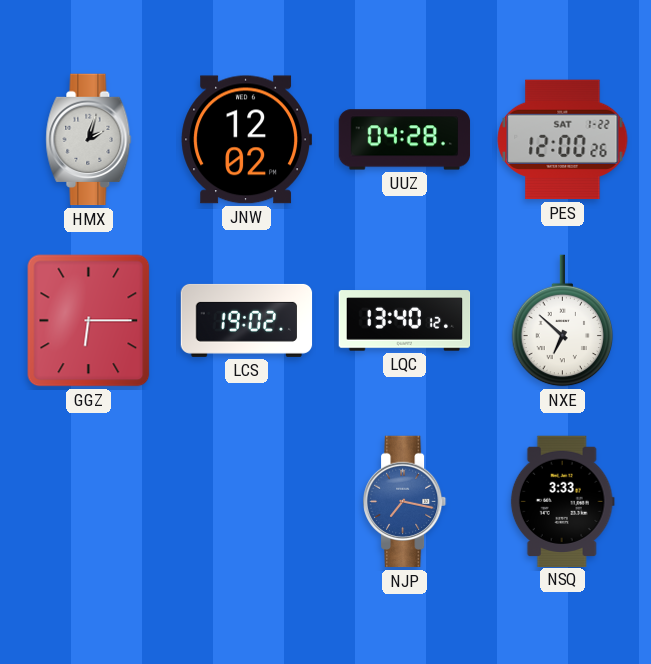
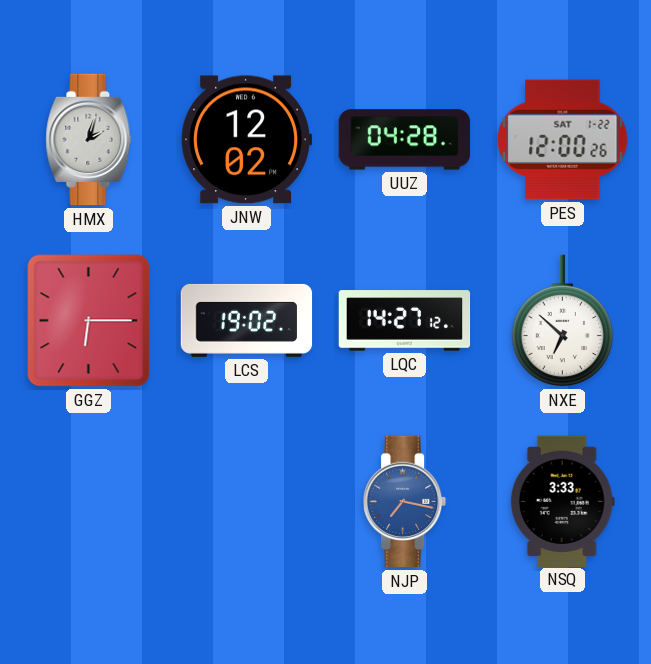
LQC: 13:40 -> 14:27
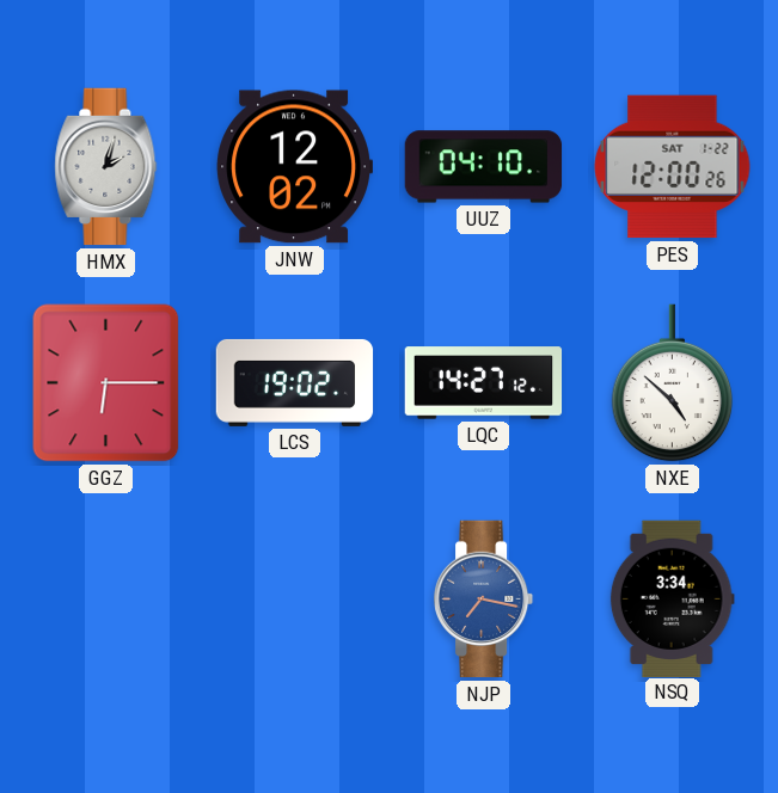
UUZ: 04:28 -> 04:10
NXE: 6:52 -> 4:52
NSQ: 3:33 -> 3:34
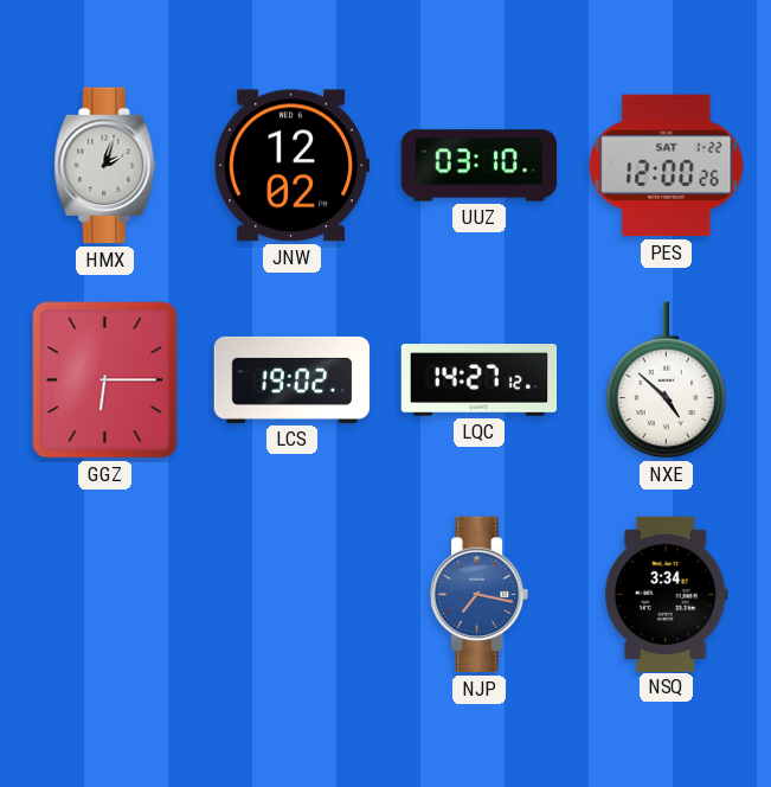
UUZ: 04:10 -> 03:10
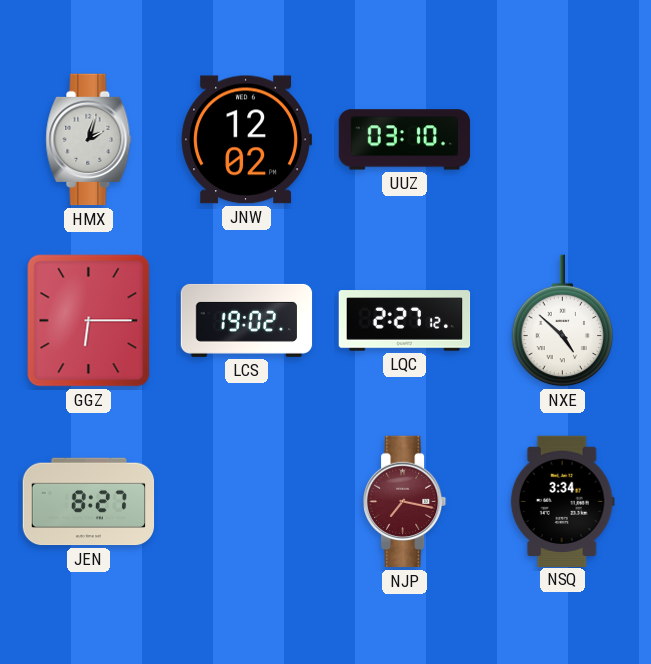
PES: 12:00 -> none
LQC: 14:27 -> 2:27
JEN: none -> 8:27
NJP dial: blue -> burgundy
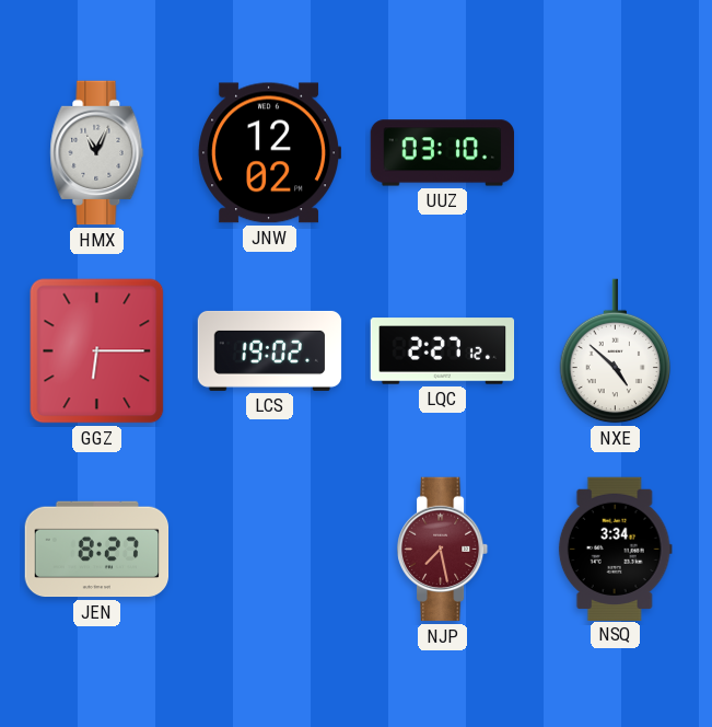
HMX: 2:03 -> 11:04
NJP: 7:17 -> 7:28
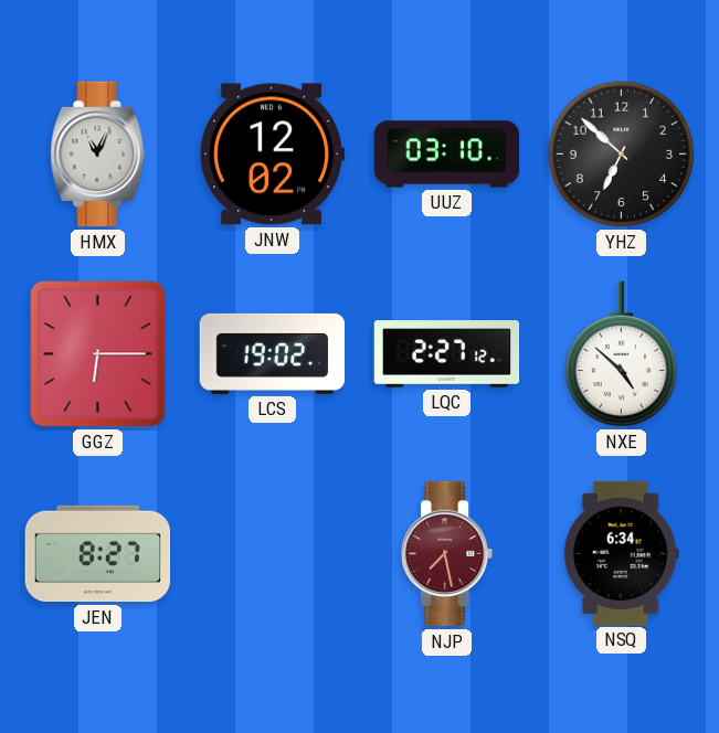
YHZ: none -> 6:52
NSQ: 3:34 -> 6:34
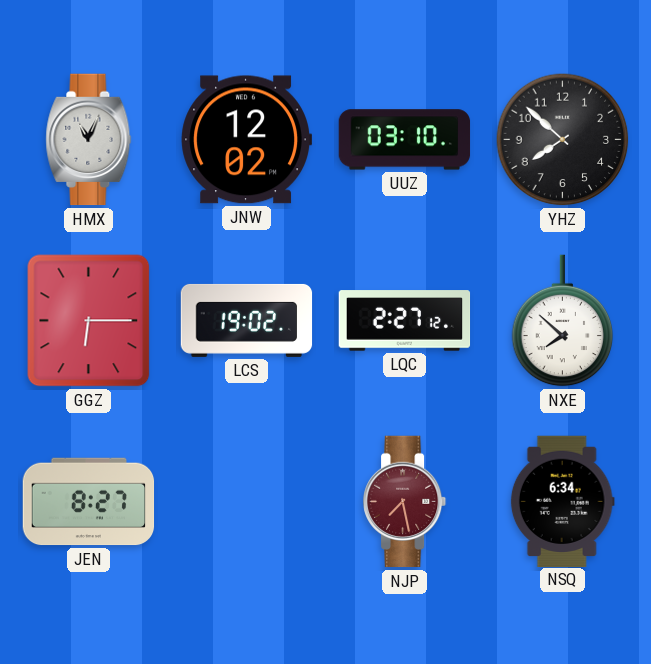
YHZ: 6:52 -> 7:52
NXE: 4:52 -> 7:52
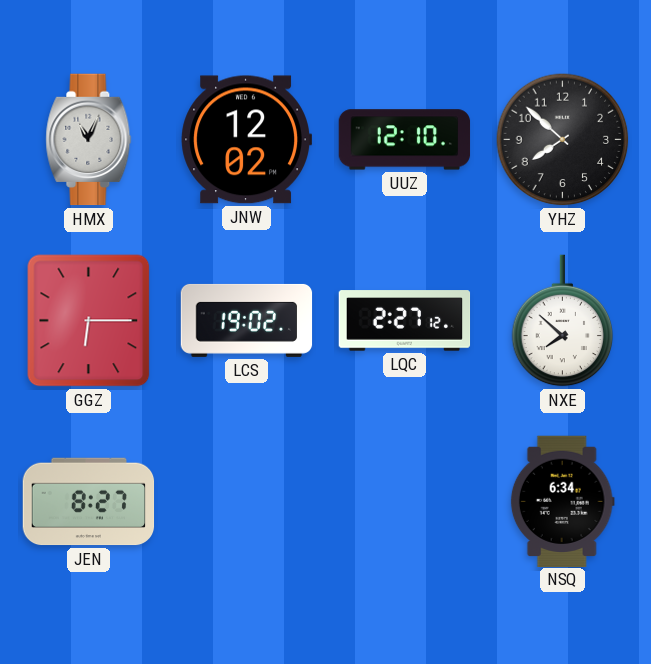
UUZ: 03:10 -> 12:10
NJP: 7:28 -> none
